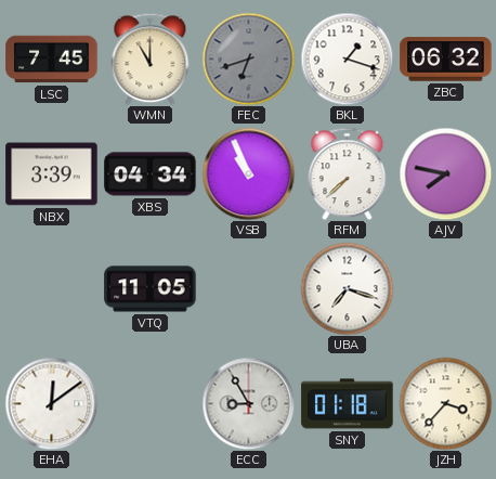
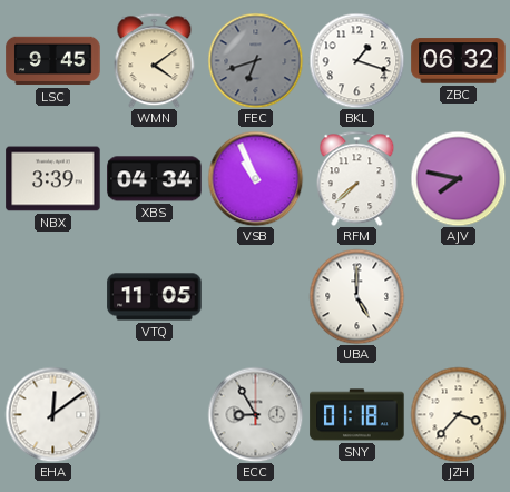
LSC: 7:45 -> 9:45
WMN: 11:00 -> 4:09
UBA: 7:18 -> 5:00
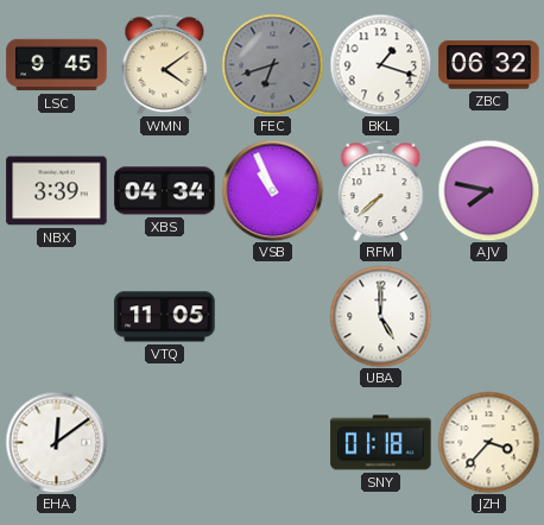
ECC: 8:55 -> none
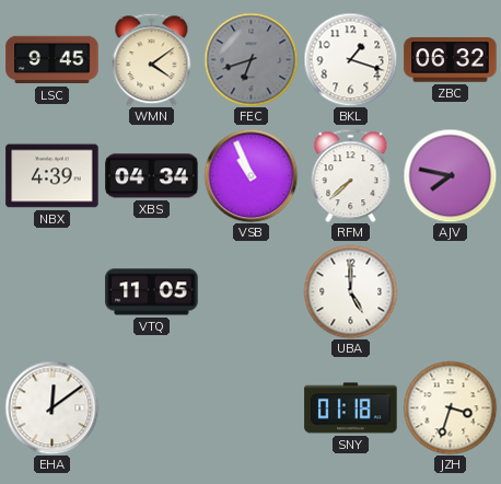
NBX: 3:39 -> 4:39
JZH: 3:37 -> 3:33
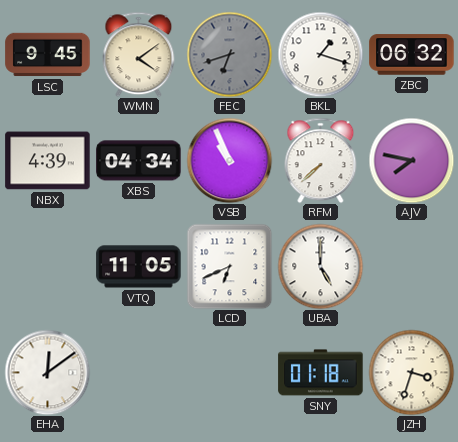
LCD: none -> 6:41
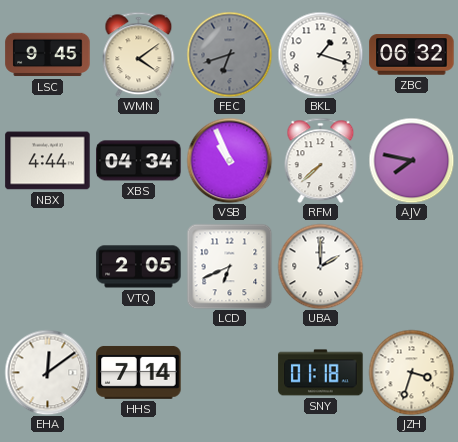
NBX: 4:39 -> 4:44
VTQ: 11:05 -> 2:05
UBA: 5:00 -> 2:00
HHS: none -> 7:14
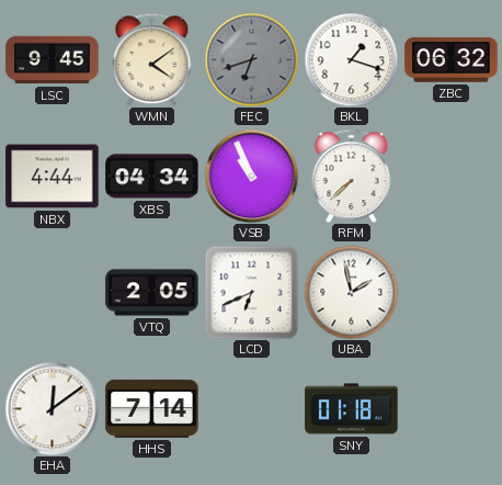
AJV: 7:47 -> none
UBA: 2:00 -> 1:58
JZH: 3:33 -> none
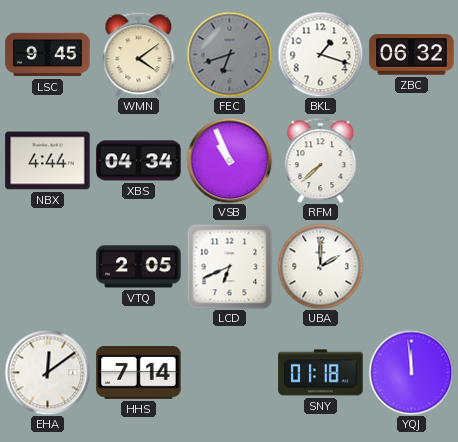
UBA: 1:58 -> 2:00
YQJ: none -> 11:59
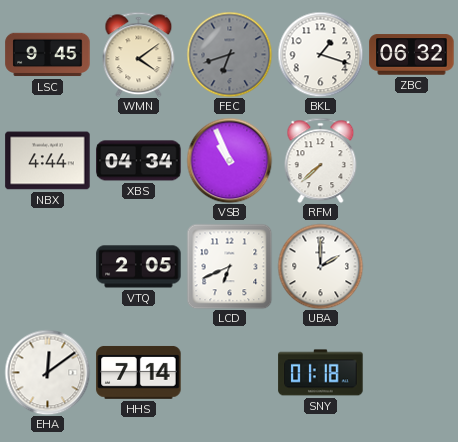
YQJ: 11:59 -> none
